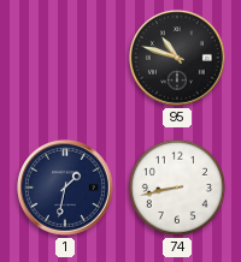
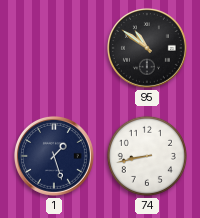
95: 10:48 -> 10:51
1: 1:32 -> 1:27
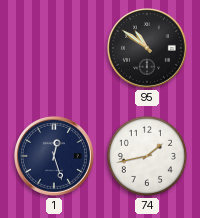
1: 1:27 -> 12:27
74: 8:43 -> 1:43
